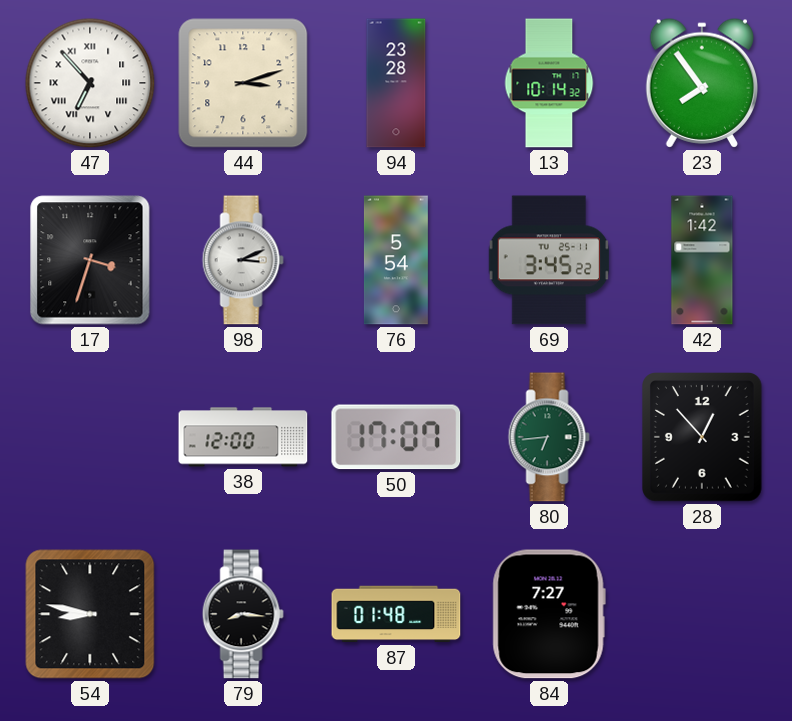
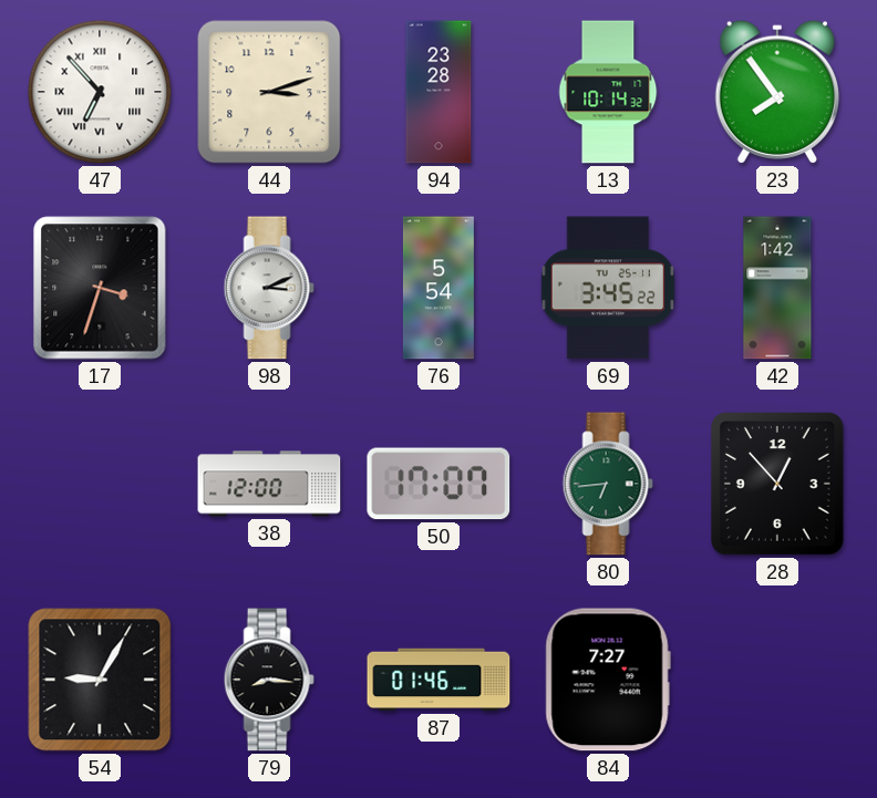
54: 8:47 -> 9:05
87: 01:48 -> 01:46
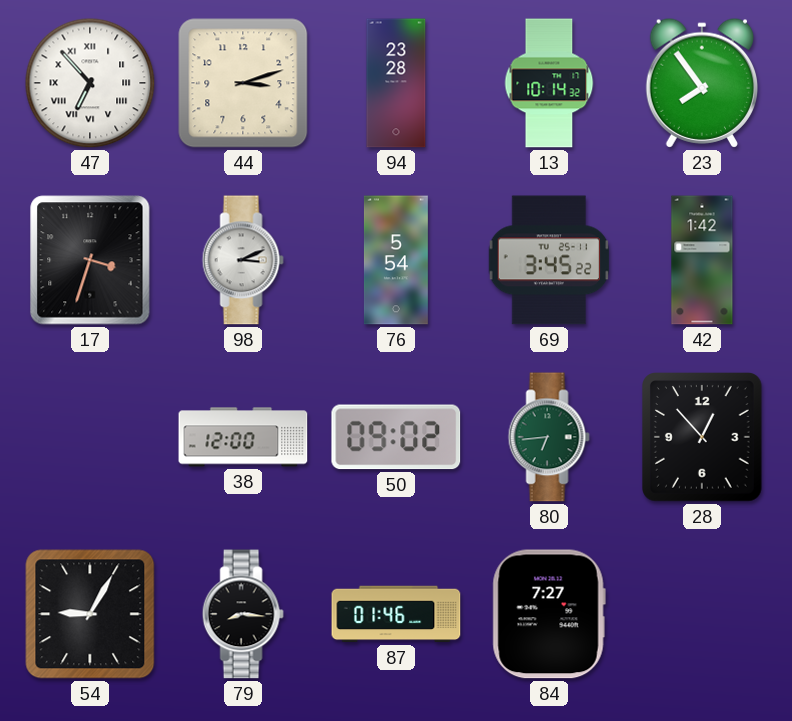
50: 17:07 -> 09:02
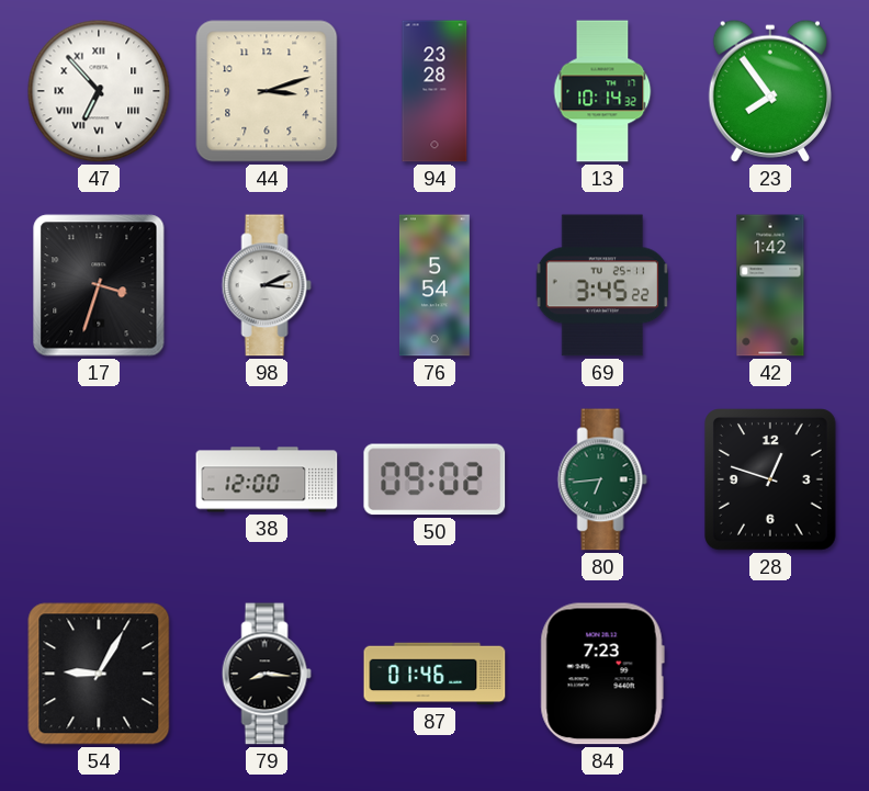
28: 12:53 -> 12:48
84: 7:27 -> 7:23
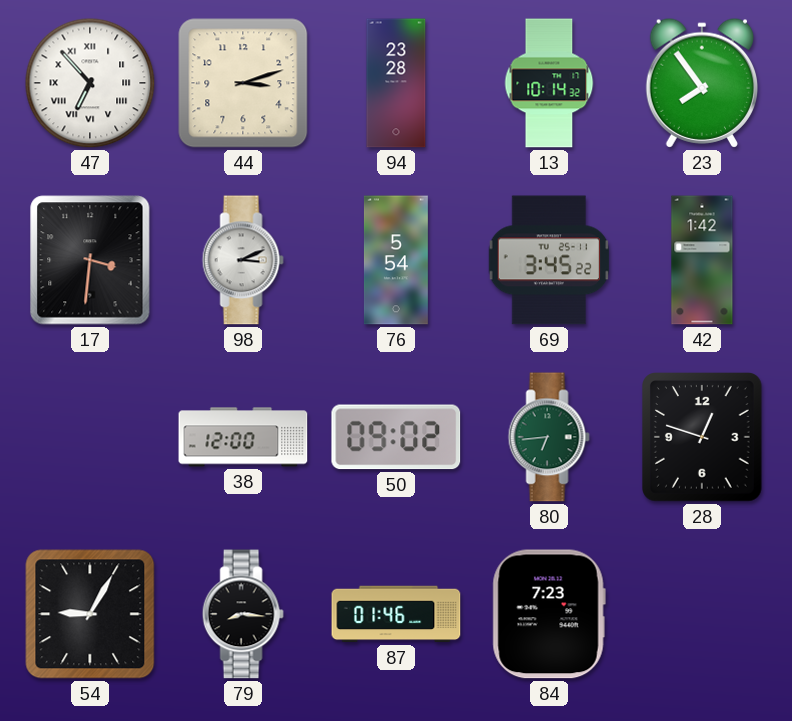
17: 3:33 -> 3:31
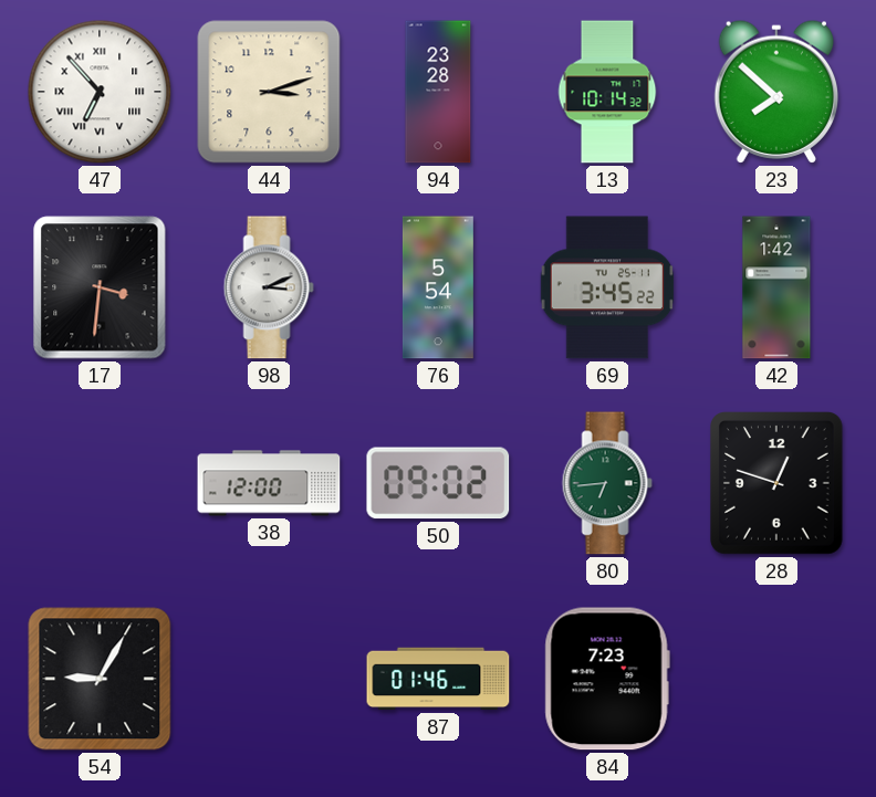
23: 7:54 -> 7:52
79: 8:16 -> none
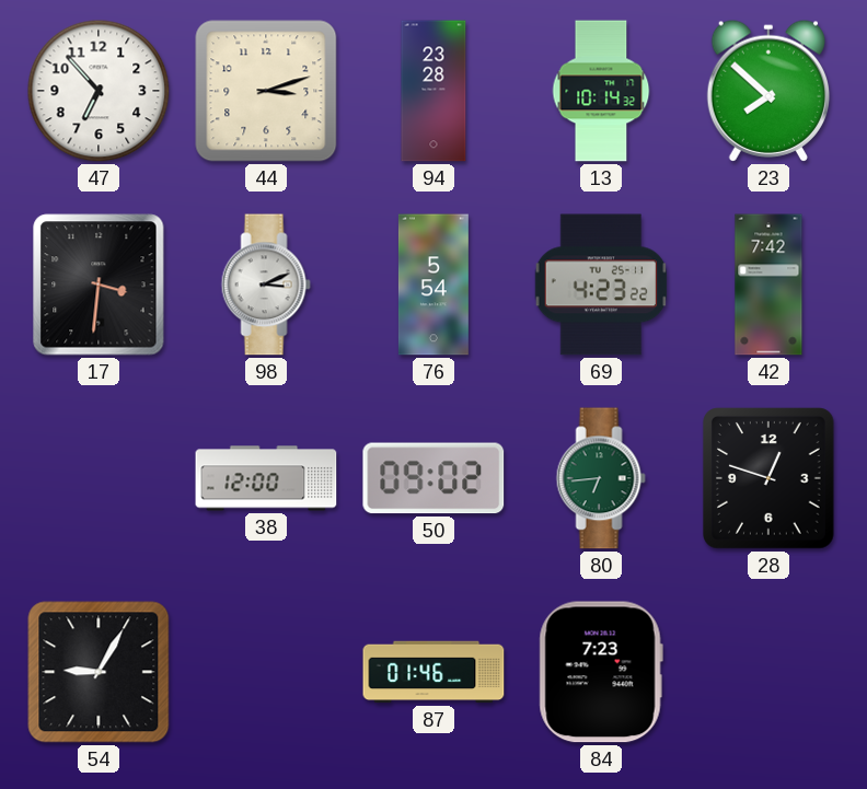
47 numerals: Roman -> Arabic
69: 3:45 -> 4:23
42: 1:42 -> 7:42
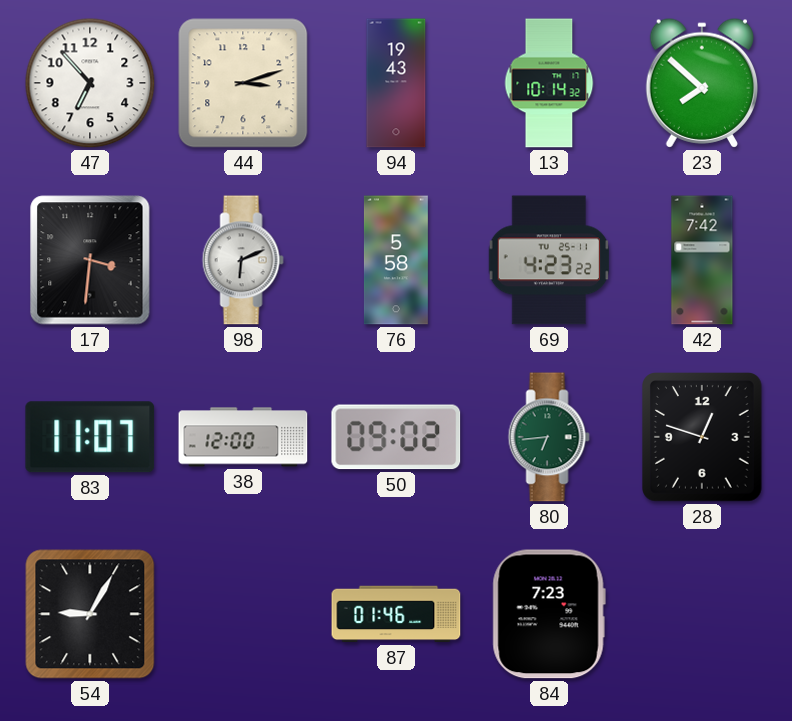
94: 23:28 -> 19:43
98: 3:11 -> 6:11
76: 5:54 -> 5:58
83: none -> 11:07
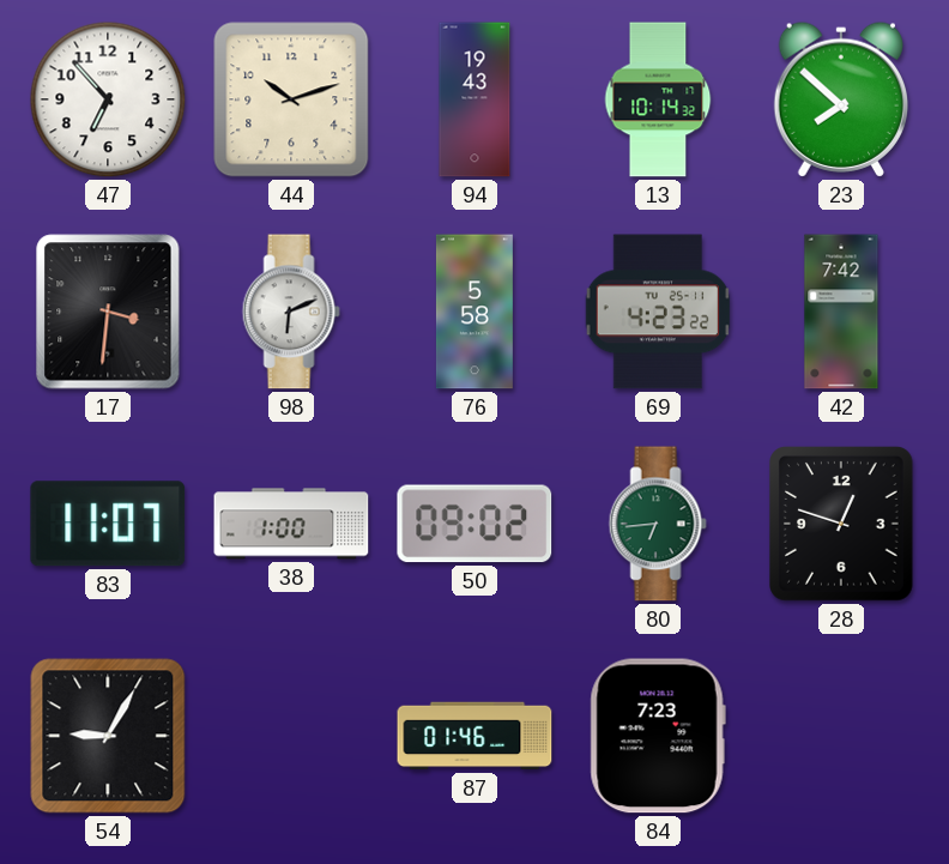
44: 3:12 -> 10:12
38: 12:00 -> 1:00
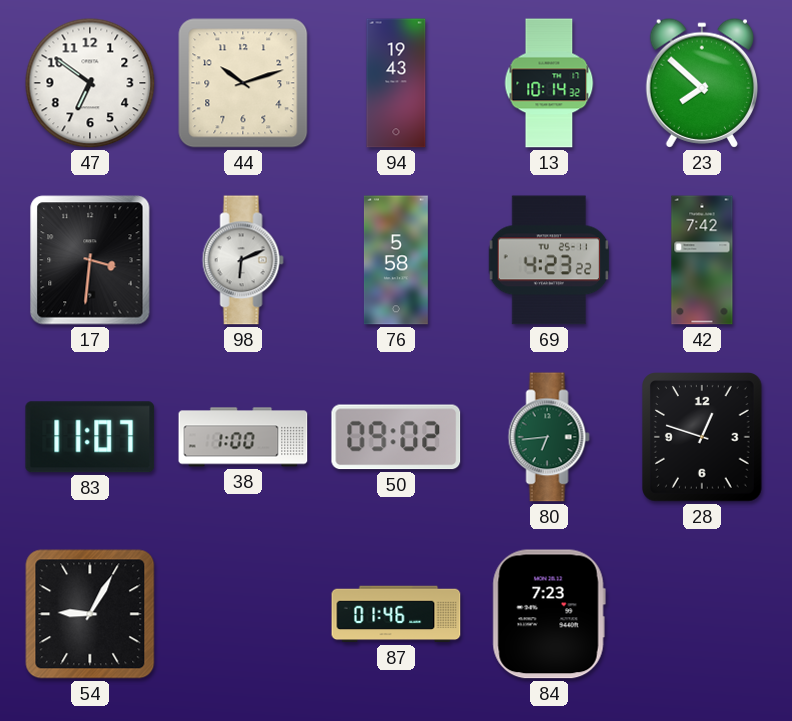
47: 6:53 -> 6:51
